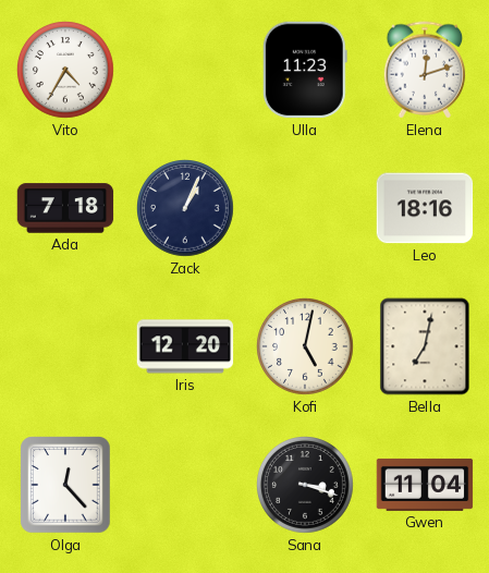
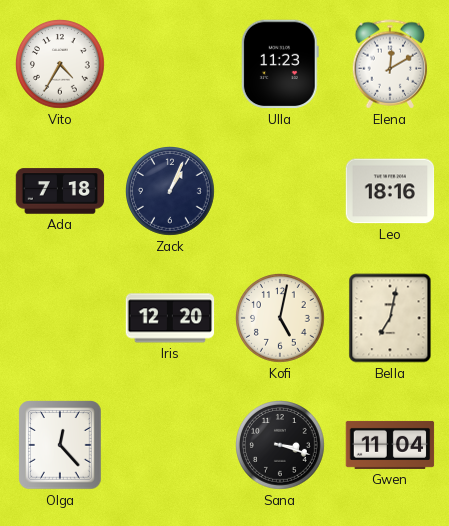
Elena: 12:12 -> 12:10
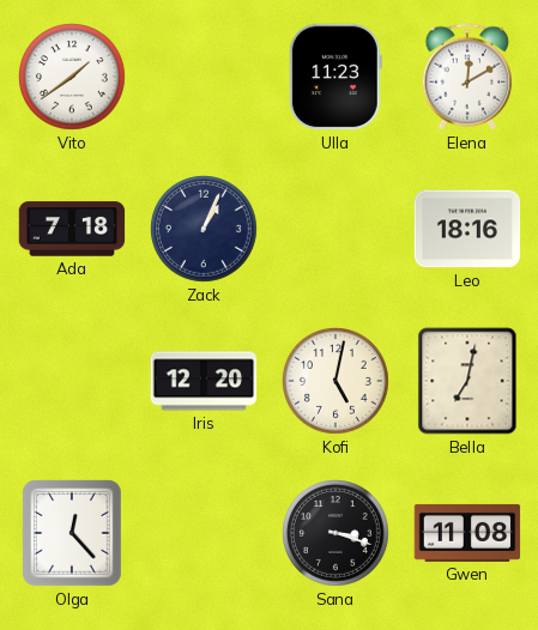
Vito: 4:35 -> 1:39
Gwen: 11:04 -> 11:08
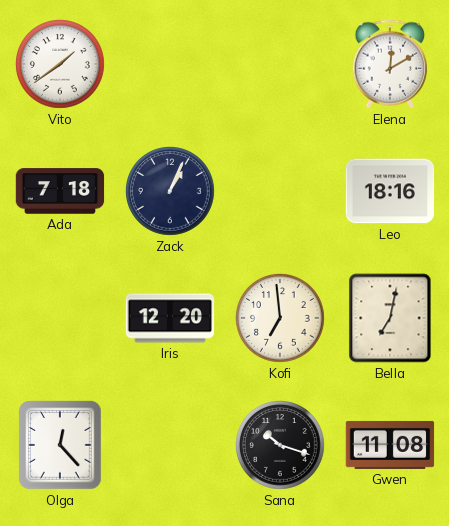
Ulla: 11:23 -> none
Kofi: 5:02 -> 6:59
Sana: 3:18 -> 10:18
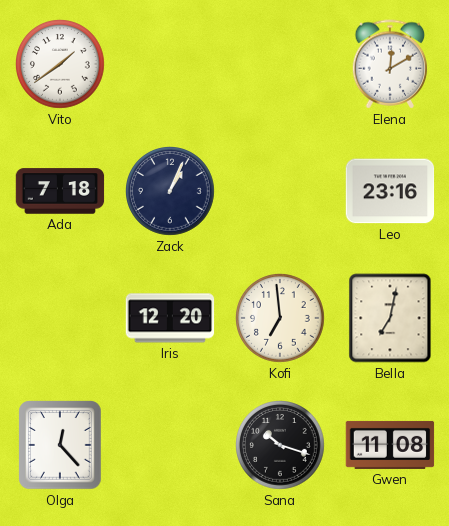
Leo: 18:16 -> 23:16
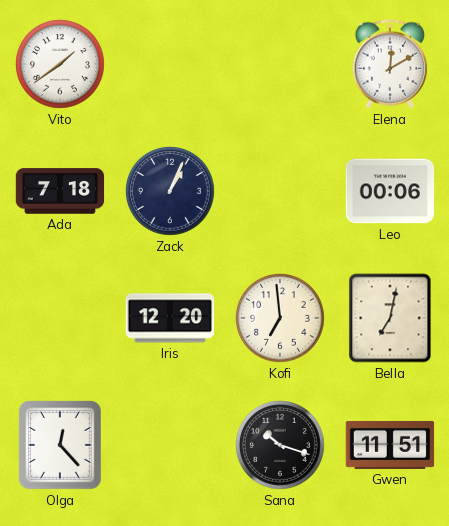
Leo: 23:16 -> 00:06
Gwen: 11:08 -> 11:51
